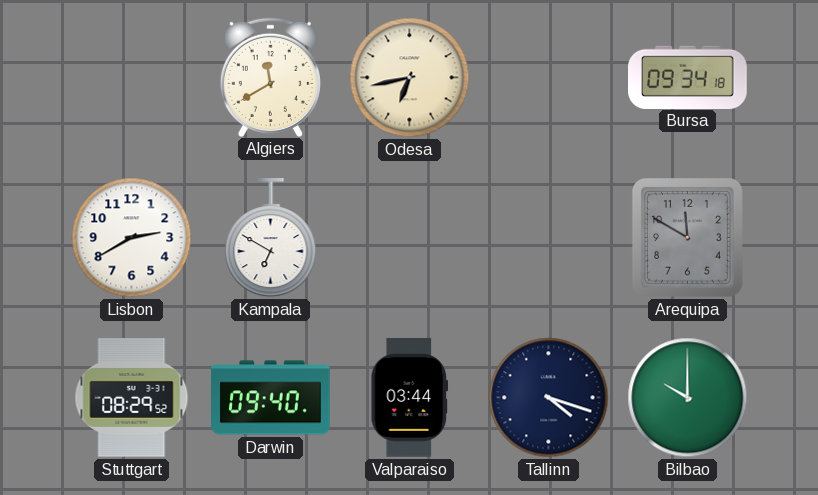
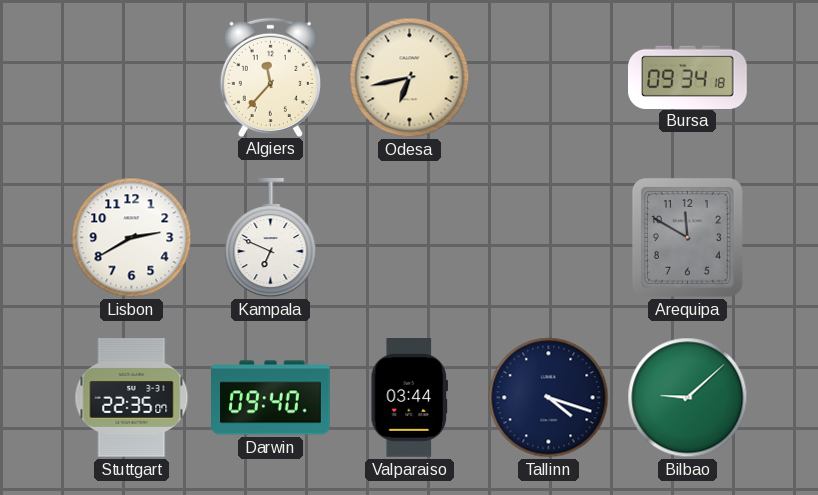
Algiers: 11:40 -> 11:37
Kampala: 6:50 -> 6:49
Stuttgart: 08:29 -> 22:35
Bilbao: 10:00 -> 9:08
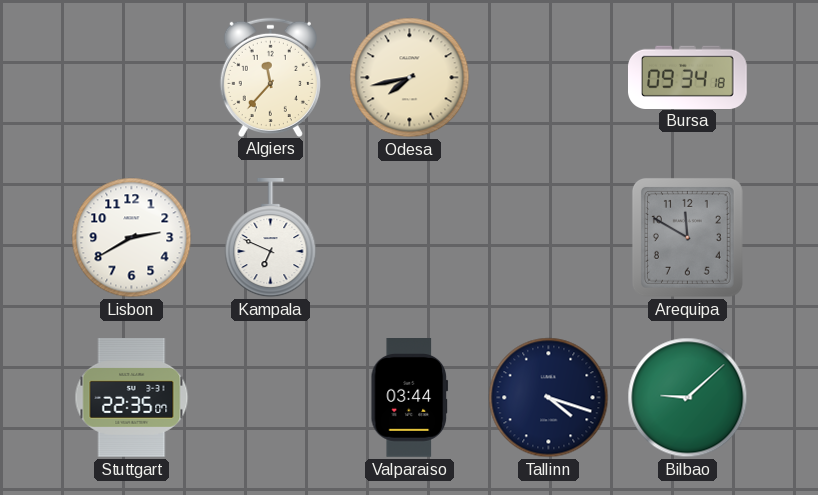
Odesa: 6:43 -> 7:43
Darwin: 09:40 -> none
